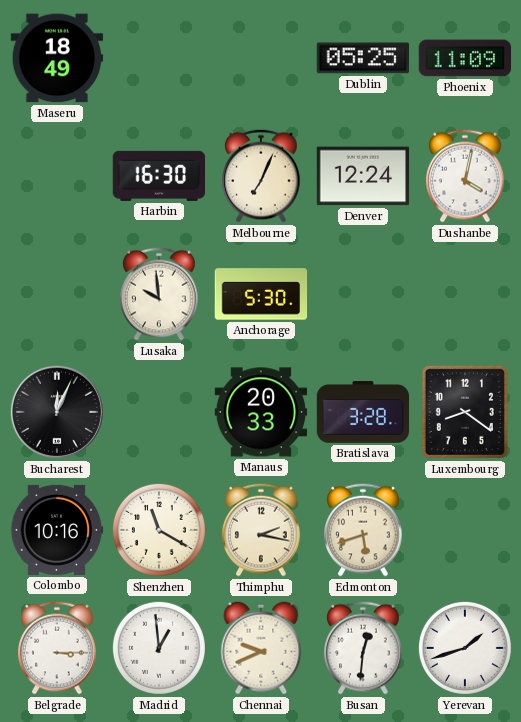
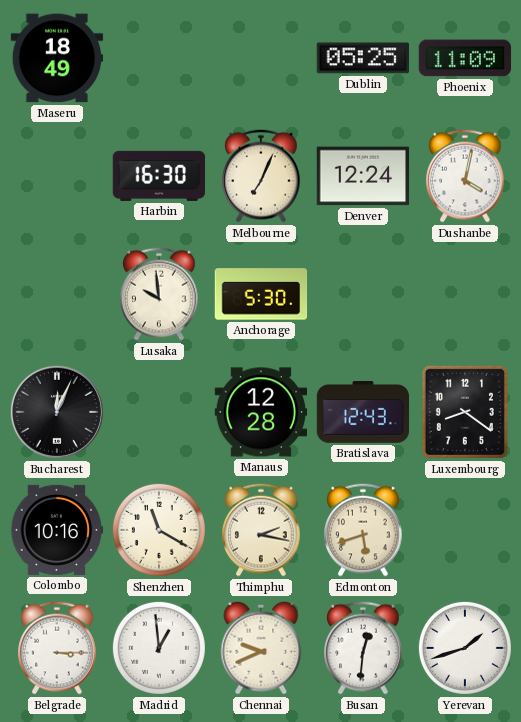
Manaus: 20:33 -> 12:28
Bratislava: 3:28 -> 12:43
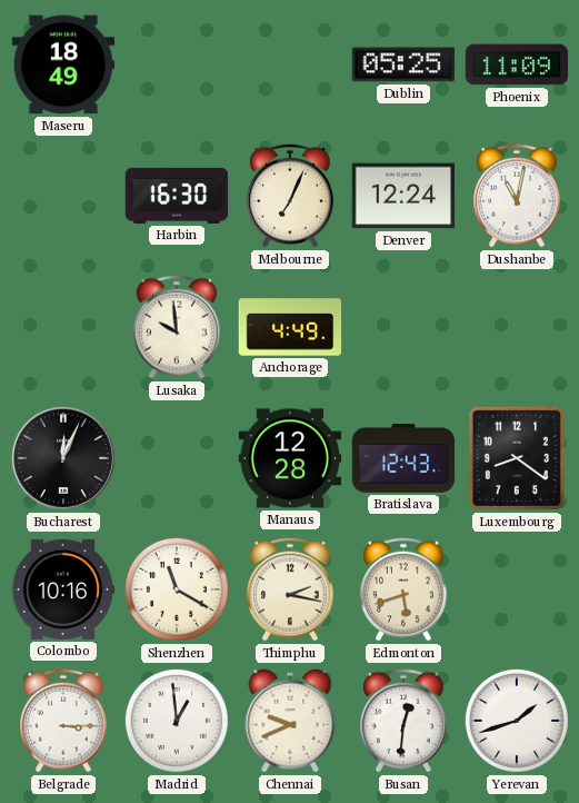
Dushanbe: 4:02 -> 11:02
Anchorage: 5:30 -> 4:49
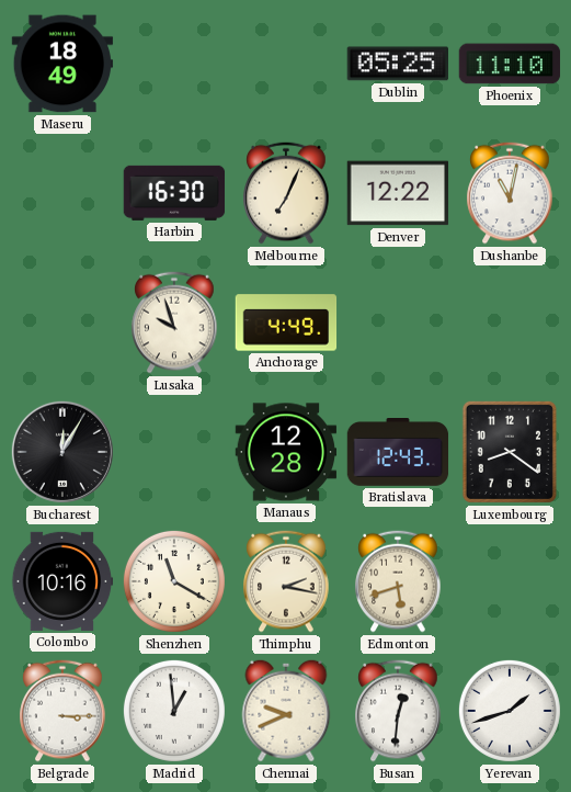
Phoenix: 11:09 -> 11:10
Denver: 12:24 -> 12:22
Lusaka: 9:59 -> 9:57
Bucharest: 12:04 -> 12:05
